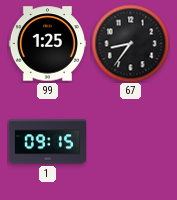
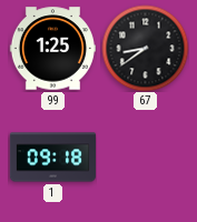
67: 8:36 -> 8:39
1: 09:15 -> 09:18
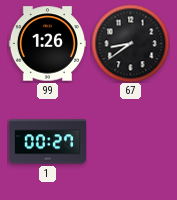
99: 1:25 -> 1:26
1: 09:18 -> 00:27
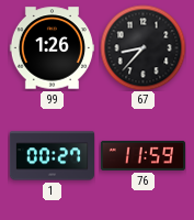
67: 8:39 -> 8:37
76: none -> 11:59
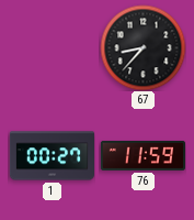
99: 1:26 -> none
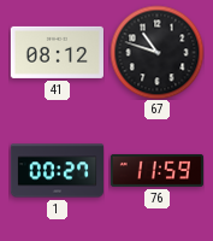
41: none -> 08:12
67: 8:37 -> 10:48
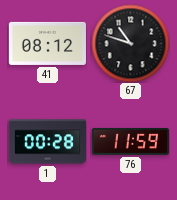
1: 00:27 -> 00:28
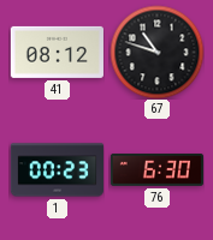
1: 00:28 -> 00:23
76: 11:59 -> 6:30
